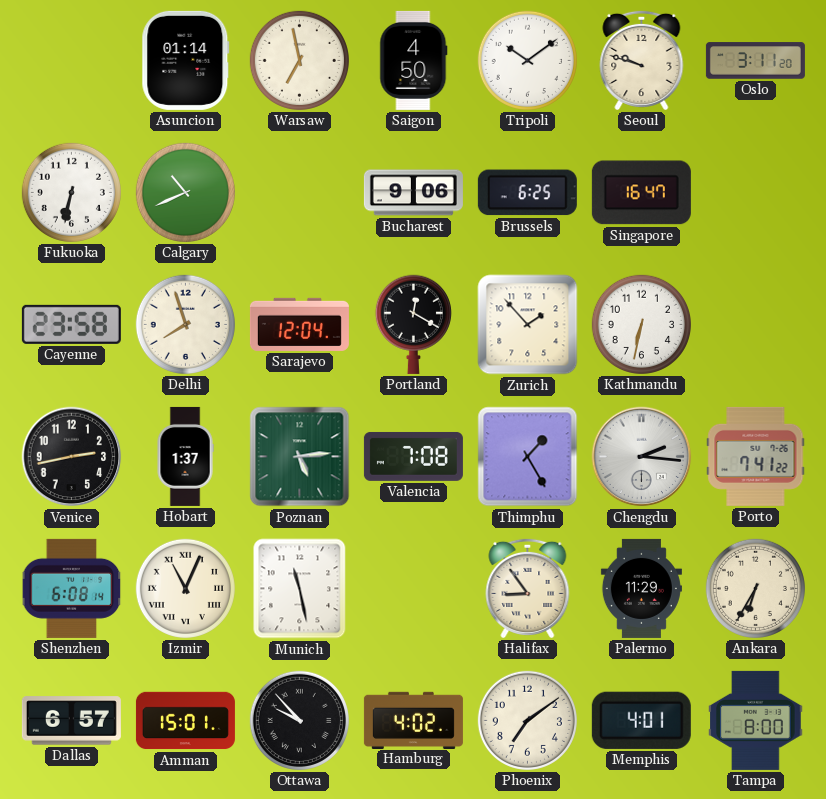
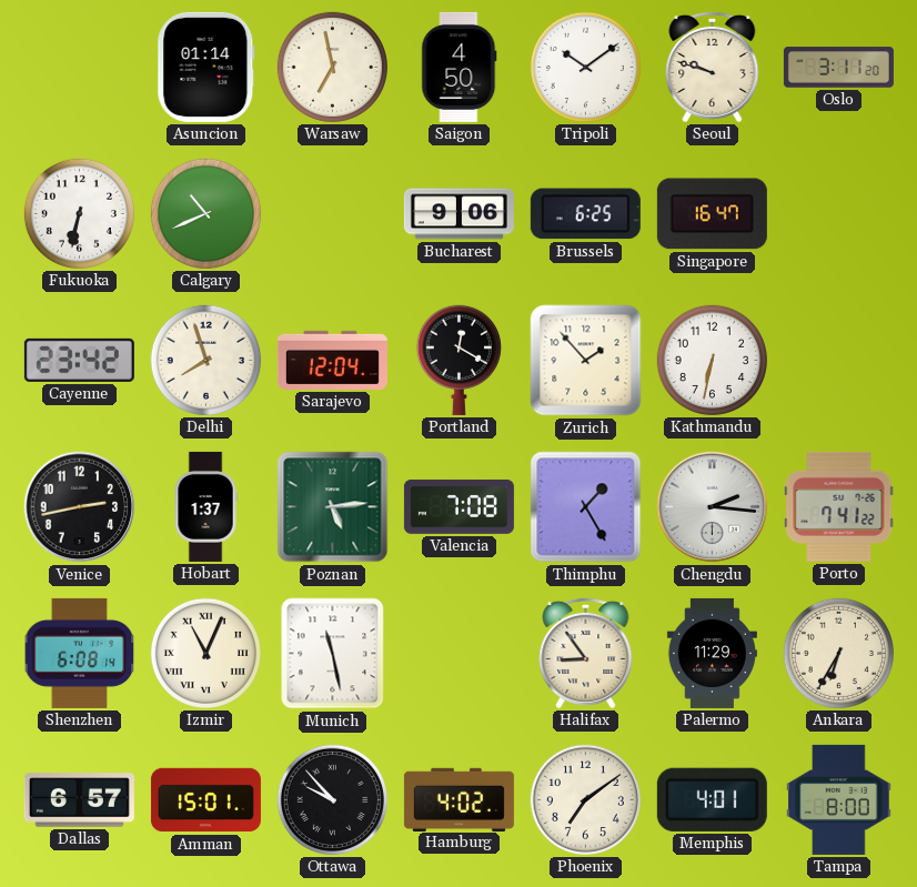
Cayenne: 23:58 -> 23:42
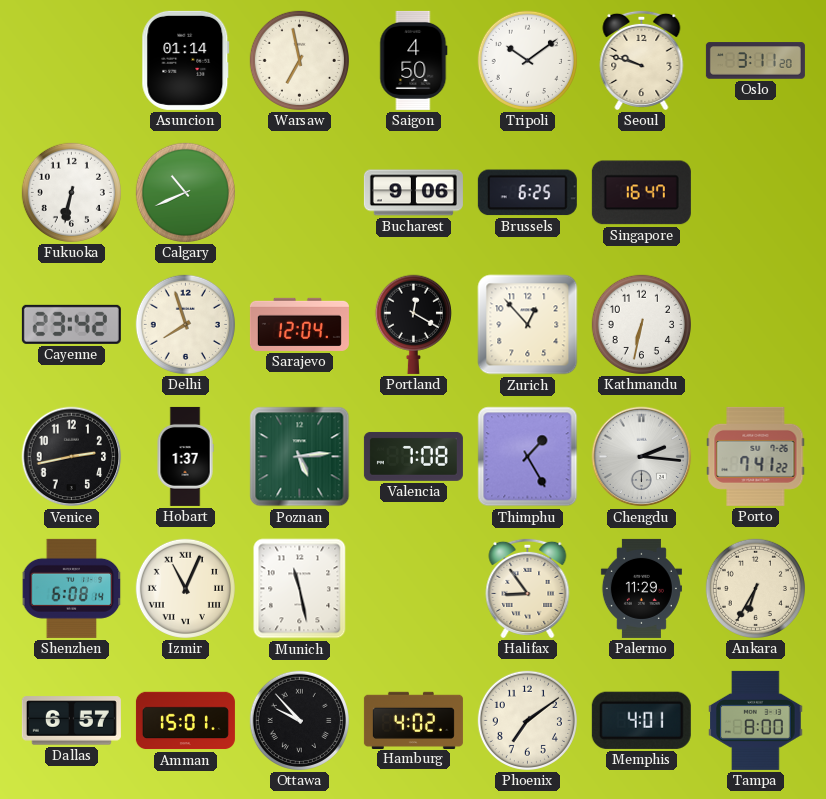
Zurich: 1:53 -> 12:53
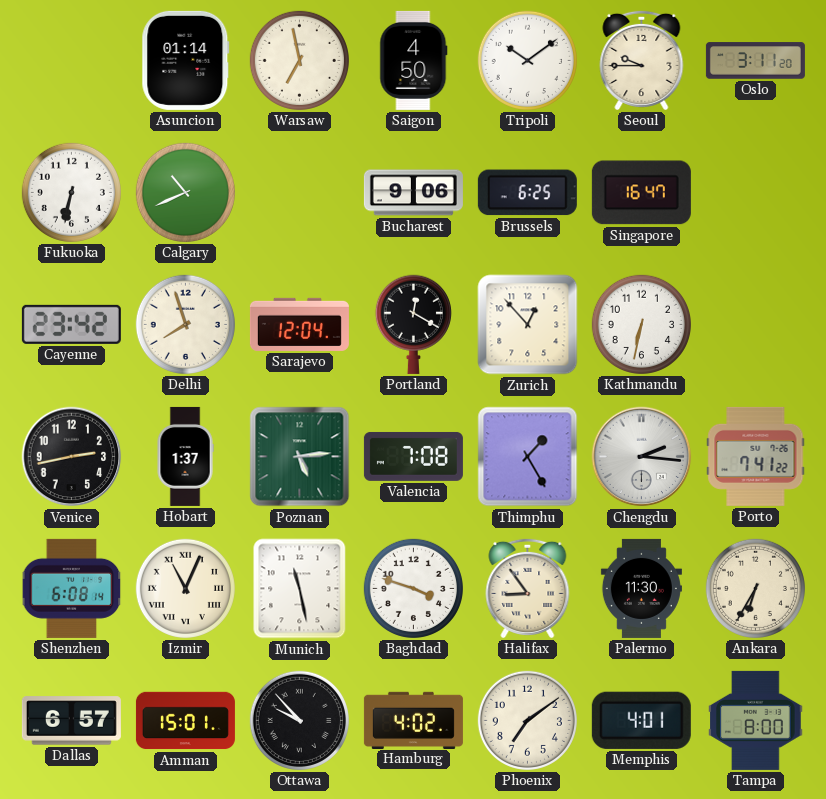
Seoul: 9:48 -> 9:45
Baghdad: none -> 3:48
Palermo: 11:29 -> 11:30
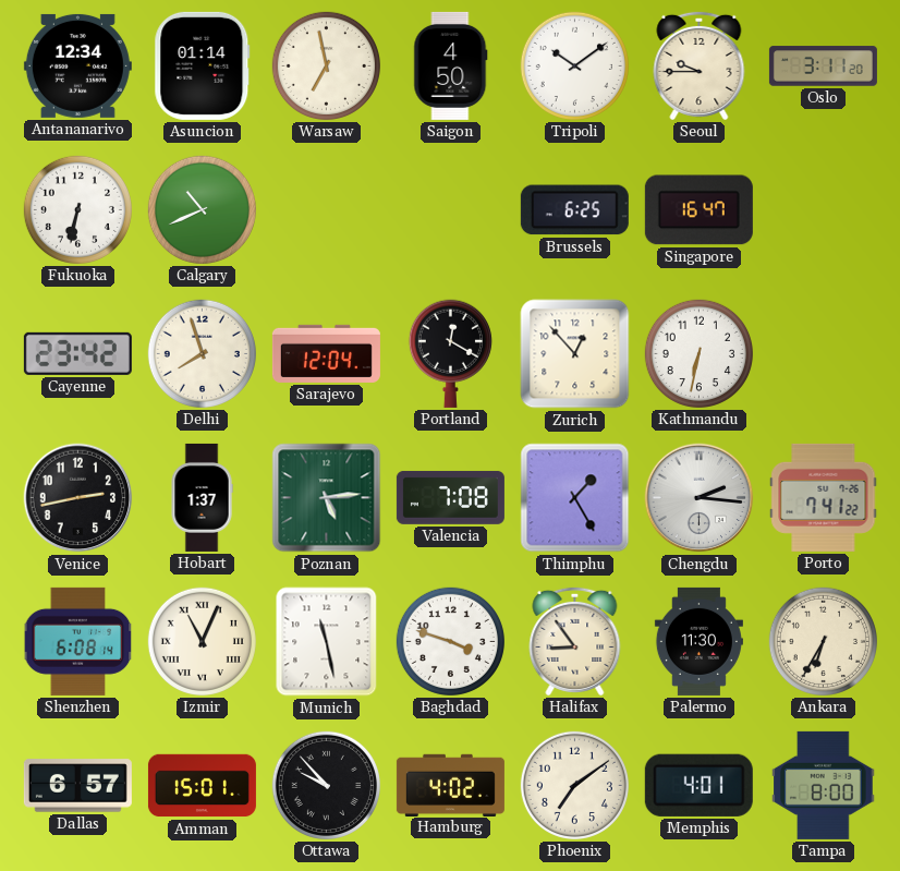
Antananarivo: none -> 12:34
Bucharest: 9:06 -> none
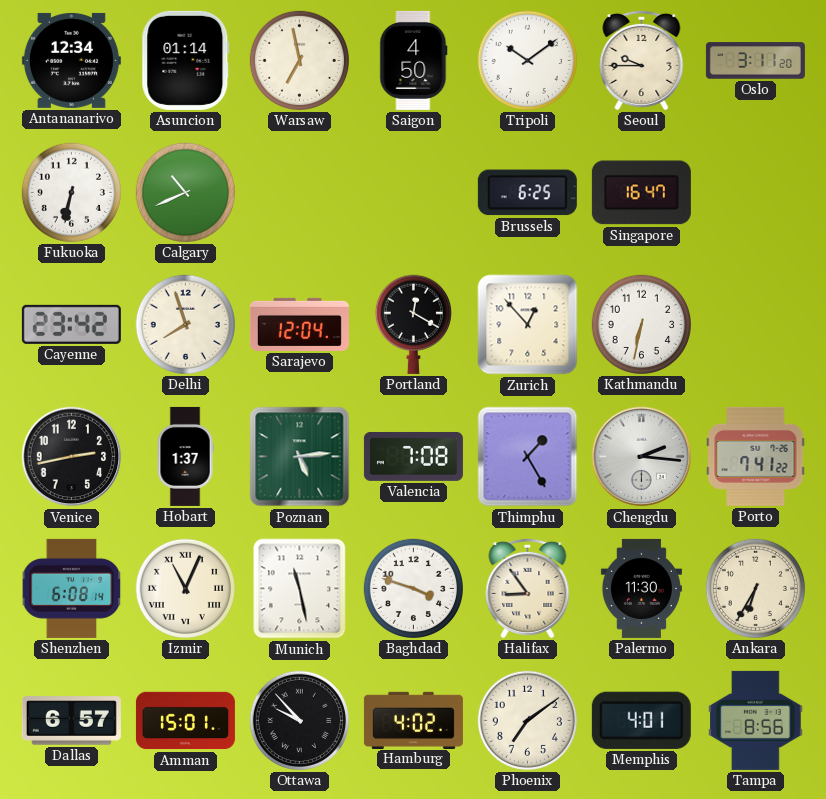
Tampa: 8:00 -> 8:56
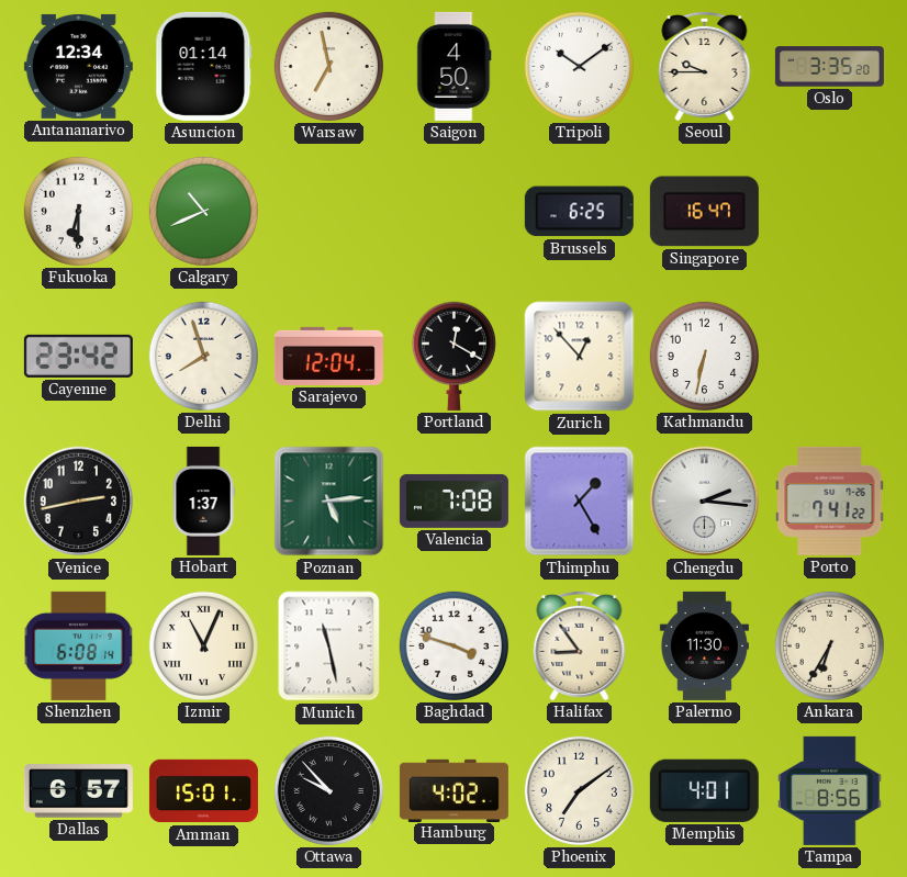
Oslo: 3:11 -> 3:35
Fukuoka: 6:32 -> 6:30
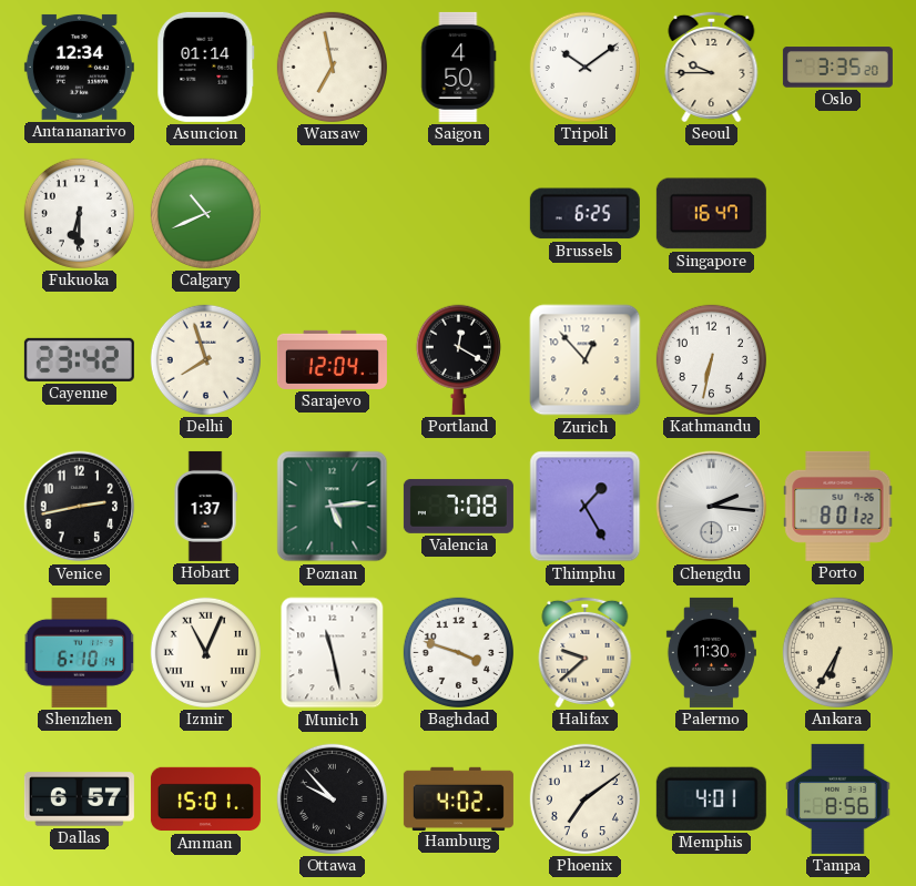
Porto: 7:41 -> 8:01
Shenzhen: 6:08 -> 6:10
Halifax: 8:54 -> 9:38
